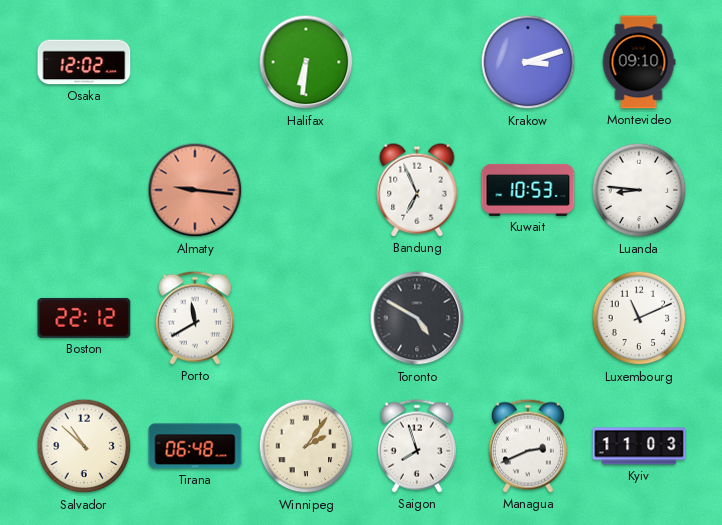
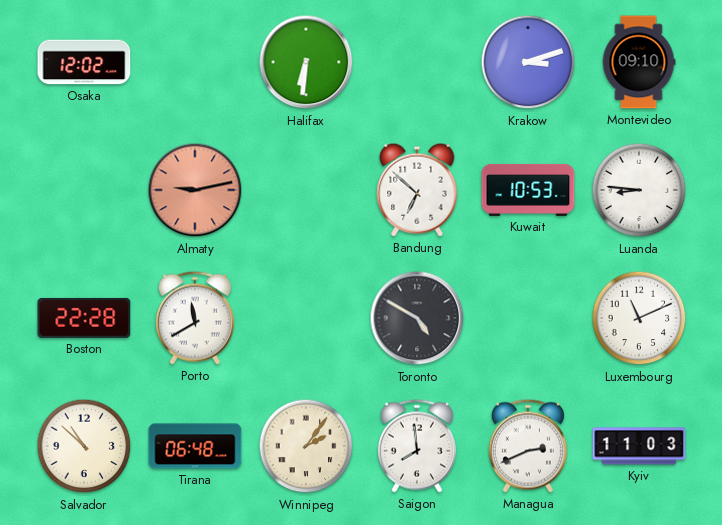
Almaty: 9:16 -> 9:13
Bandung: 6:56 -> 6:52
Boston: 22:12 -> 22:28
Saigon: 7:57 -> 7:59
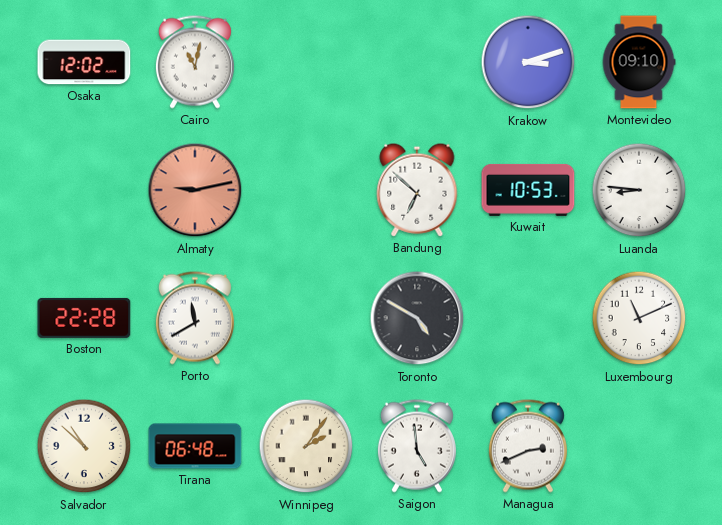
Cairo: none -> 11:02
Halifax: 6:31 -> none
Saigon: 7:59 -> 4:59
Kyiv: 11:03 -> none
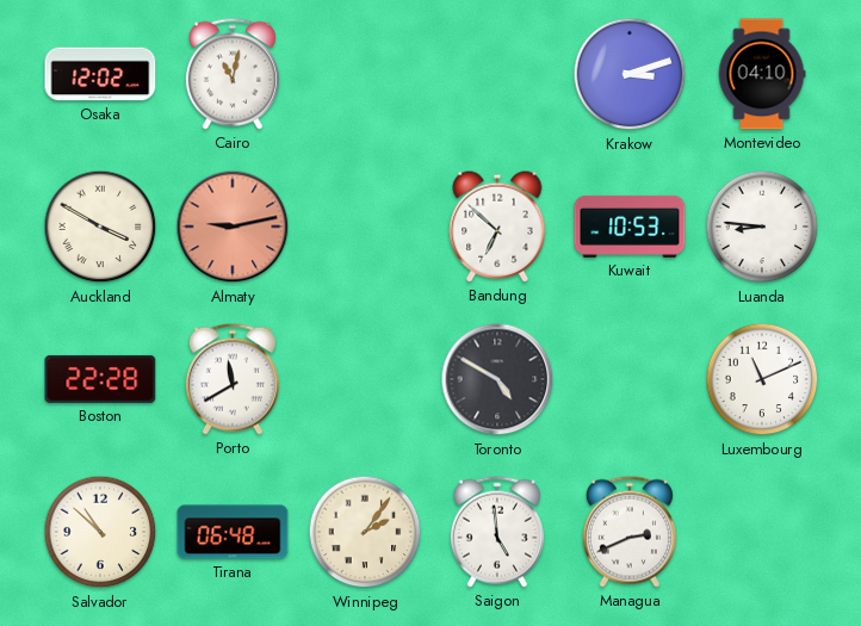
Montevideo: 09:10 -> 04:10
Auckland: none -> 3:50
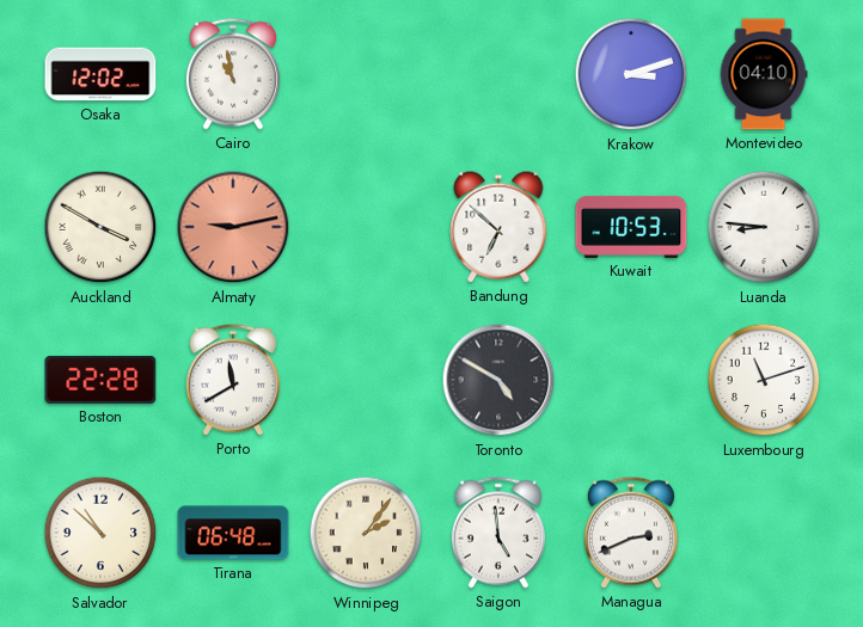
Cairo: 11:02 -> 10:58
Luxembourg: 11:11 -> 11:12
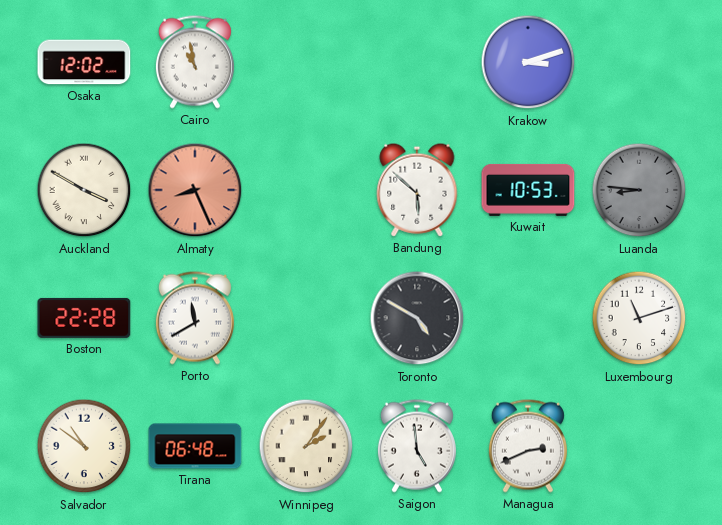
Montevideo: 04:10 -> none
Almaty: 9:13 -> 8:26
Bandung: 6:52 -> 5:52
Luanda dial: white -> grey
Salvador: 10:52 -> 10:51
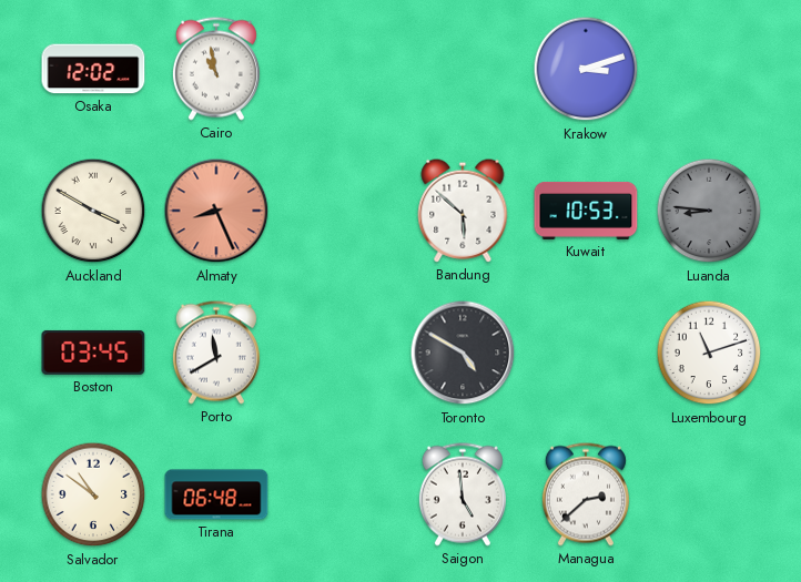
Boston: 22:28 -> 03:45
Winnipeg: 2:06 -> none
Managua: 2:41 -> 2:38
